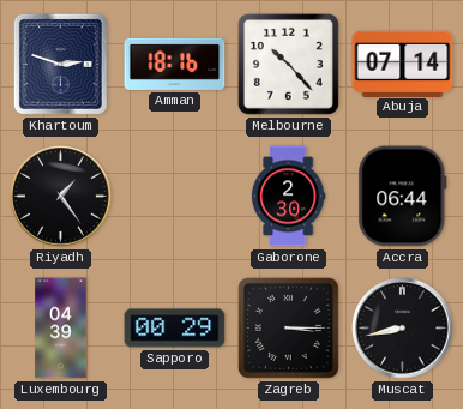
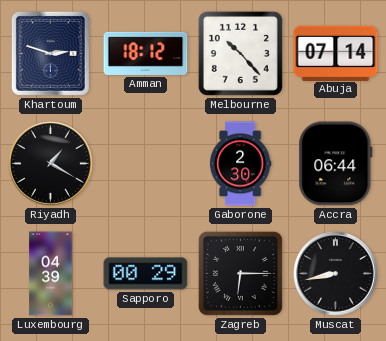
Amman: 18:16 -> 18:12
Riyadh: 1:24 -> 1:20
Zagreb: 3:15 -> 6:15
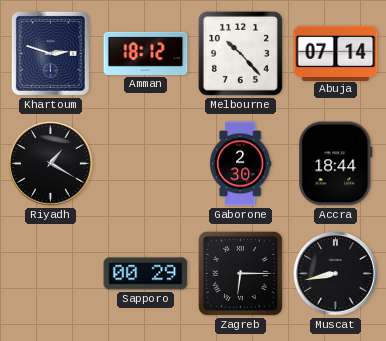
Accra: 06:44 -> 18:44
Luxembourg: 04:39 -> none
